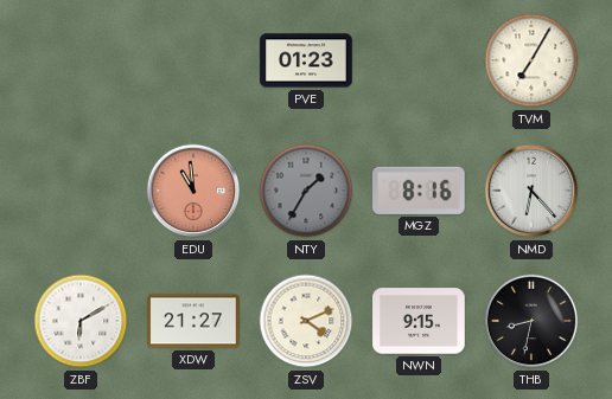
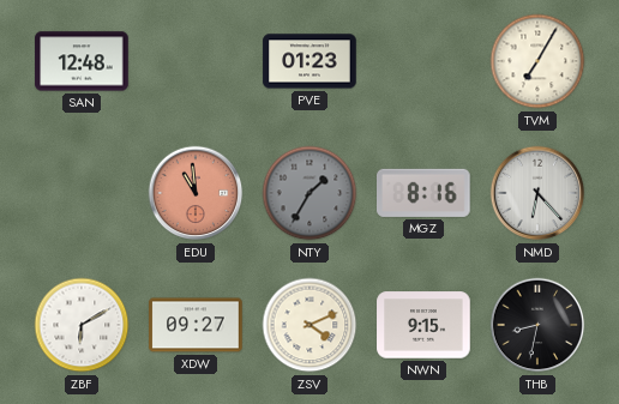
SAN: none -> 12:48
XDW: 21:27 -> 09:27
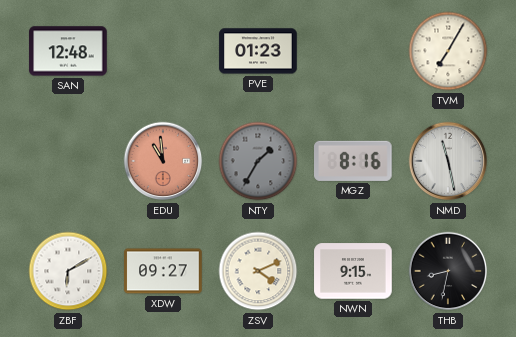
NMD: 6:23 -> 11:28
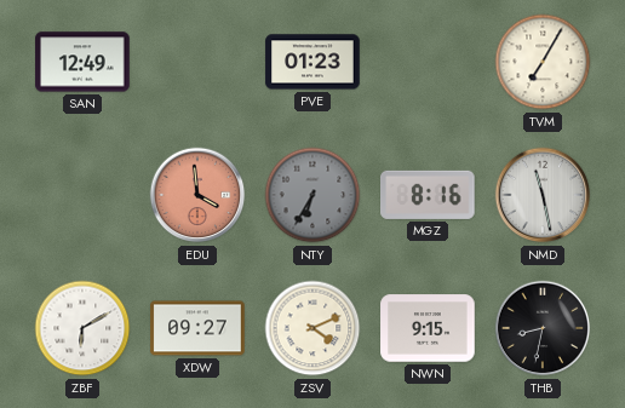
SAN: 12:48 -> 12:49
EDU: 10:59 -> 3:59
NTY: 1:35 -> 6:35
